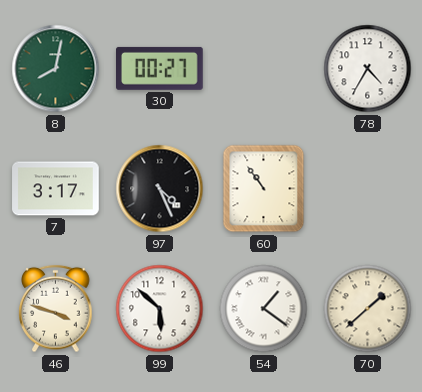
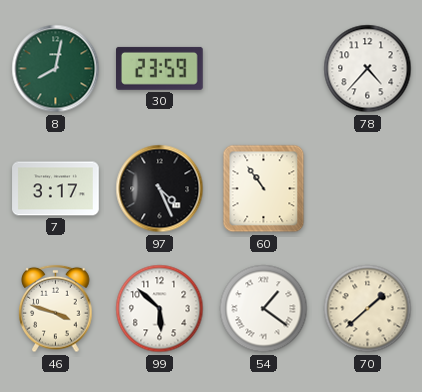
30: 00:27 -> 23:59
78: 4:35 -> 4:37
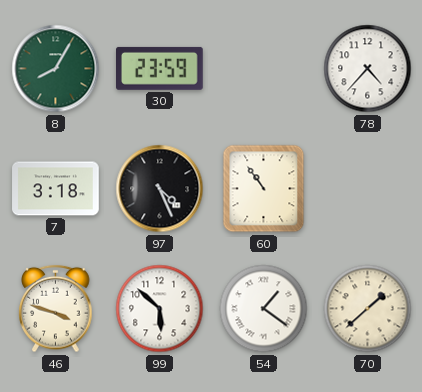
8: 8:02 -> 8:05
7: 3:17 -> 3:18
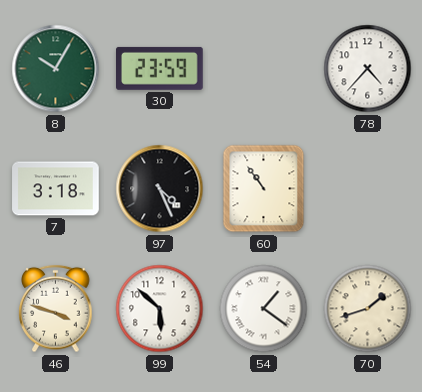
8: 8:05 -> 10:05
70: 1:38 -> 1:42
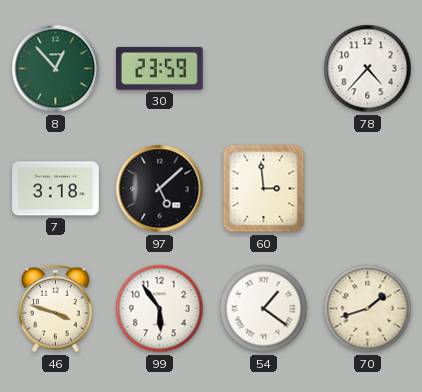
8: 10:05 -> 12:53
97: 4:26 -> 5:08
60: 10:54 -> 2:59
99: 5:52 -> 5:54
